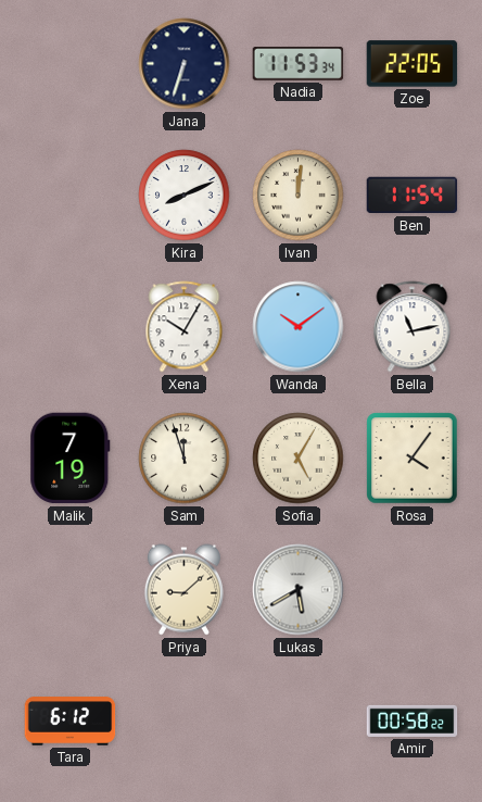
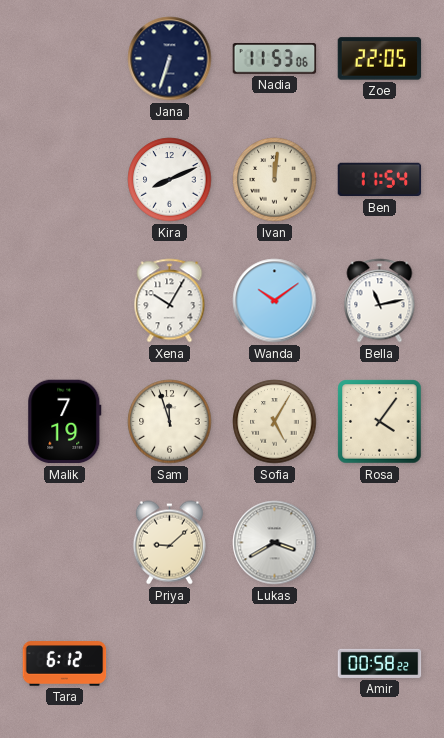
Nadia: 11:53:34 -> 11:53:06
Lukas: 5:40 -> 3:40
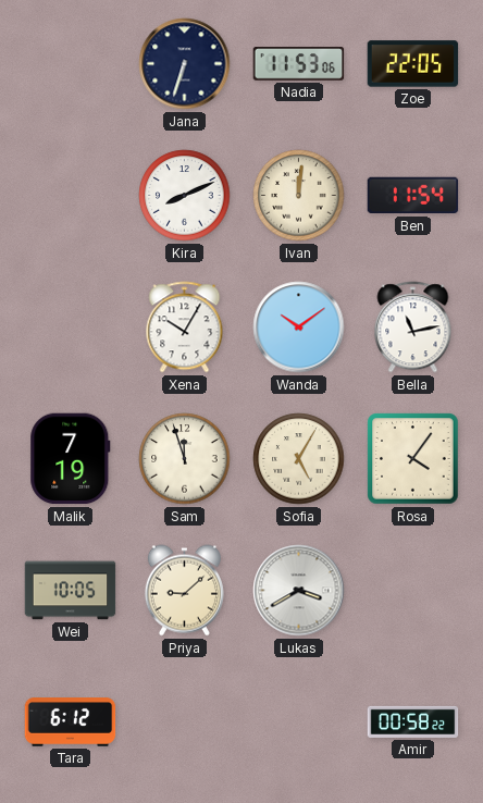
Wei: none -> 10:05
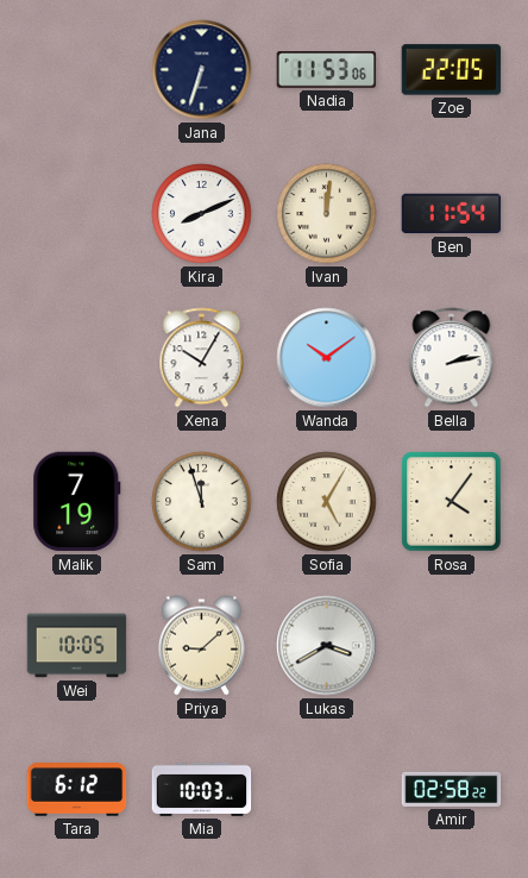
Bella: 11:13 -> 2:13
Mia: none -> 10:03
Amir: 00:58 -> 02:58
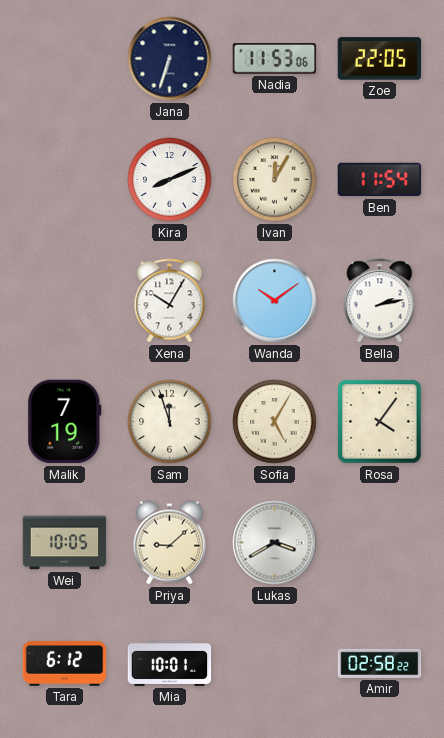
Ivan: 12:01 -> 12:05
Mia: 10:03 -> 10:01
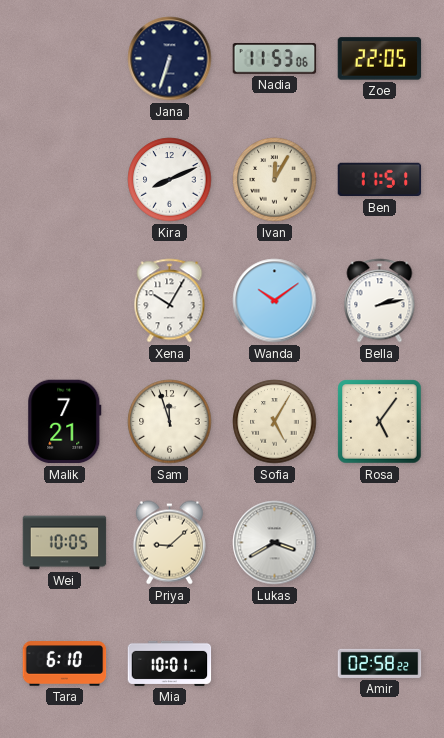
Ben: 11:54 -> 11:51
Malik: 7:19 -> 7:21
Rosa: 4:06 -> 5:06
Tara: 6:12 -> 6:10
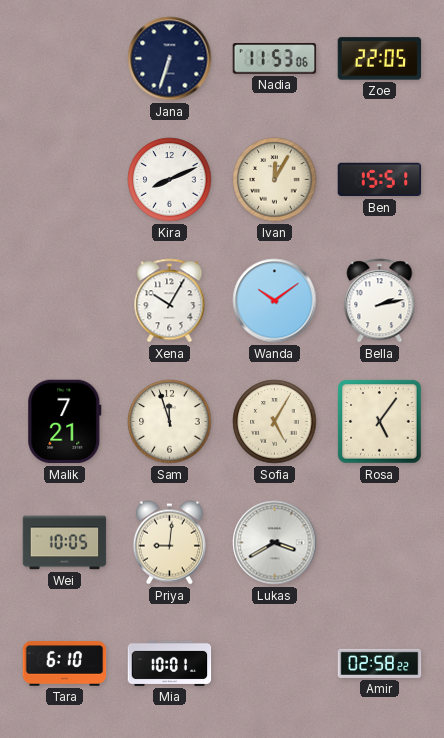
Ben: 11:51 -> 15:51
Priya: 9:08 -> 9:01
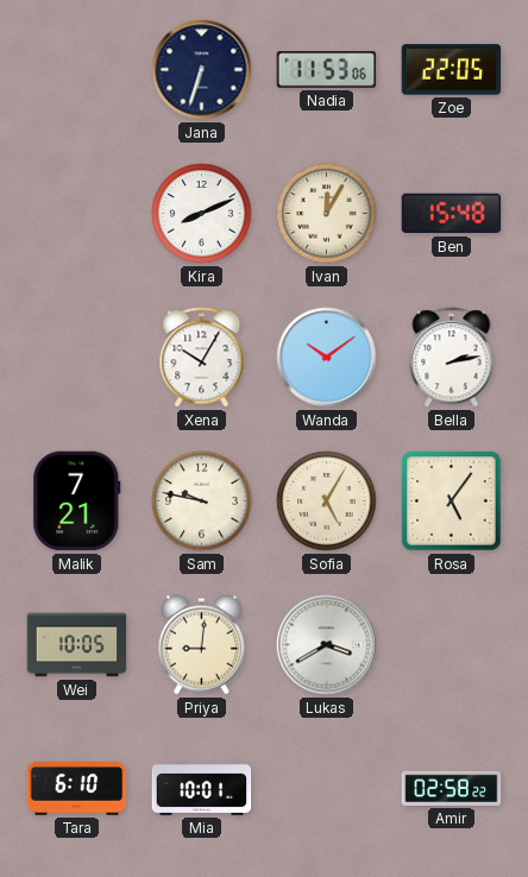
Ben: 15:51 -> 15:48
Sam: 11:57 -> 9:47
